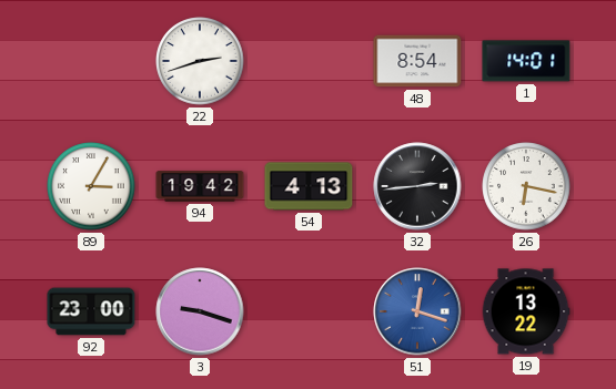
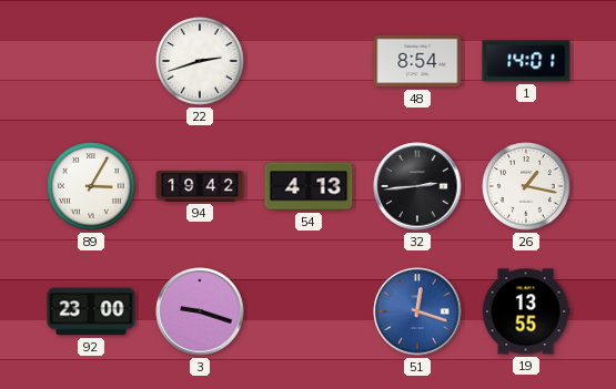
26: 6:17 -> 1:17
19: 13:22 -> 13:55
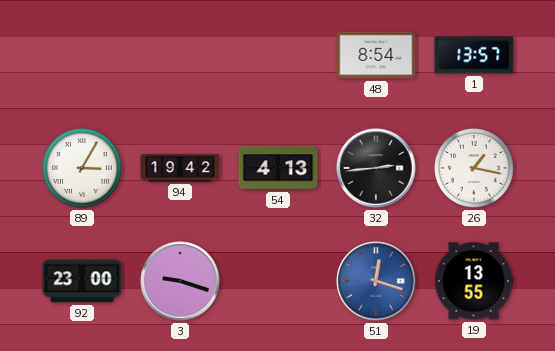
22: 2:42 -> none
1: 14:01 -> 13:57
